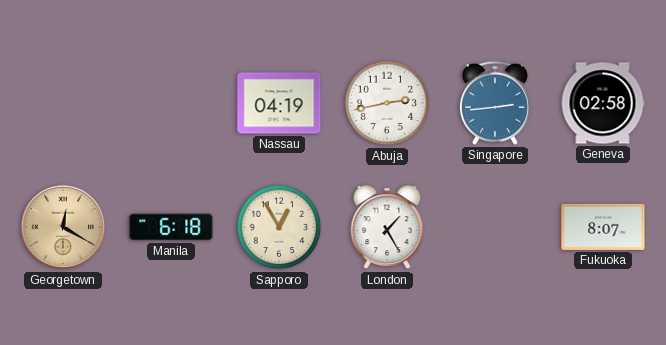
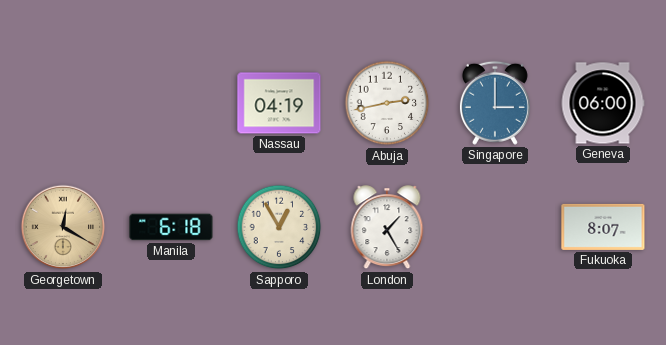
Singapore: 2:44 -> 3:00
Geneva: 02:58 -> 06:00
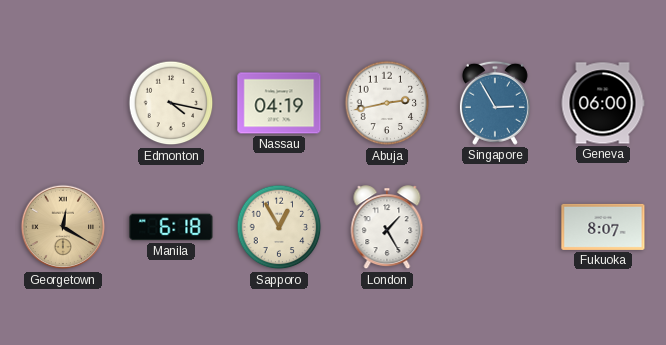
Edmonton: none -> 4:17
Singapore: 3:00 -> 2:55
